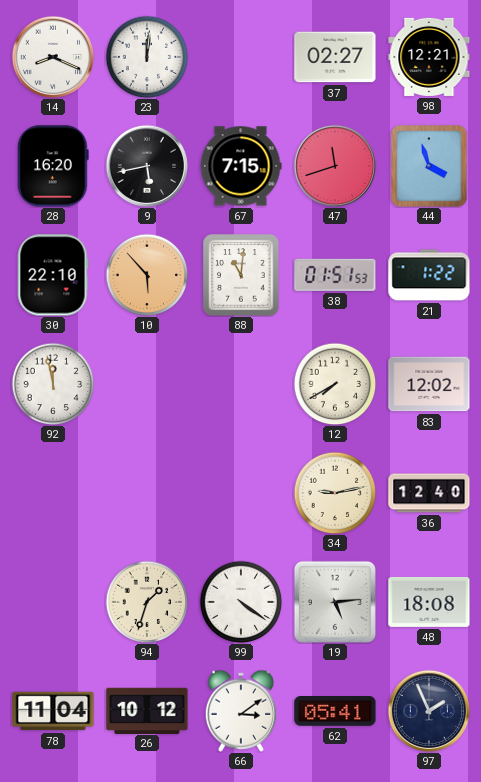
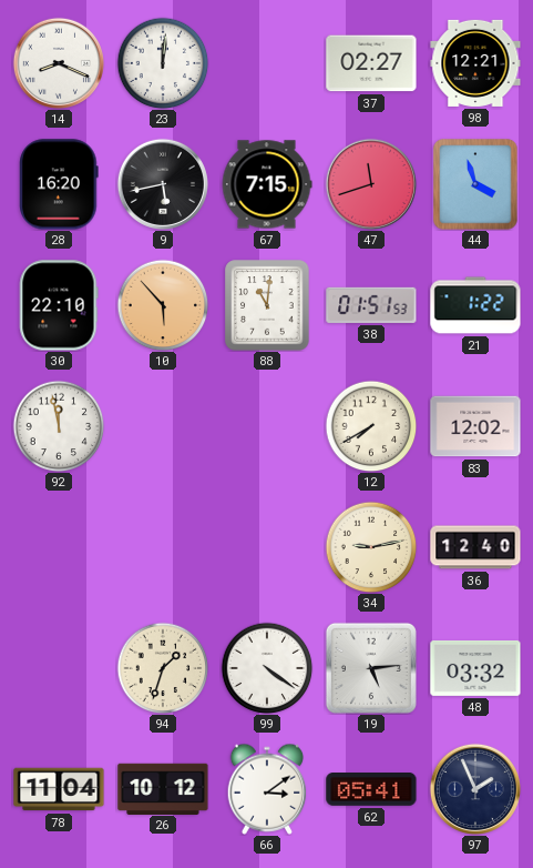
48: 18:08 -> 03:32
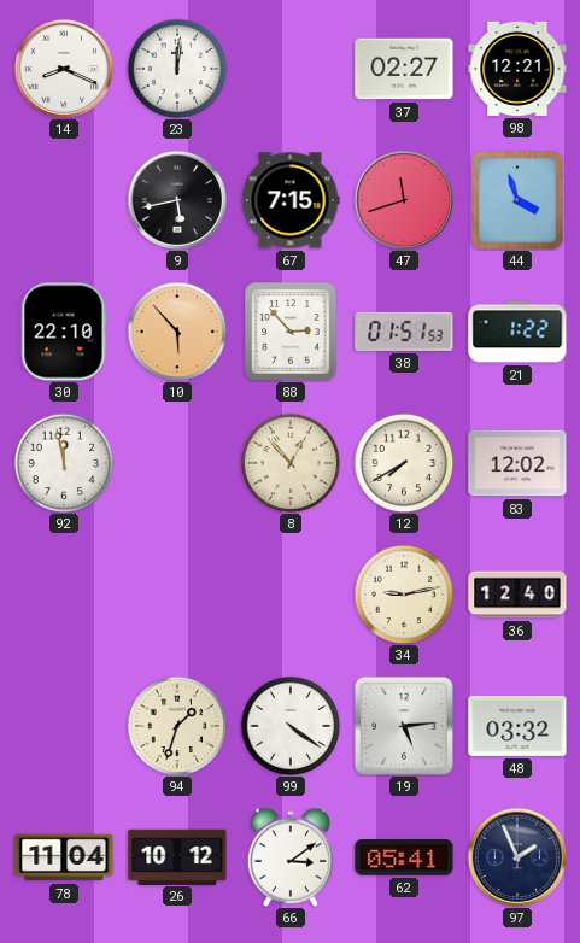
28: 16:20 -> none
88: 11:01 -> 2:53
8: none -> 12:53
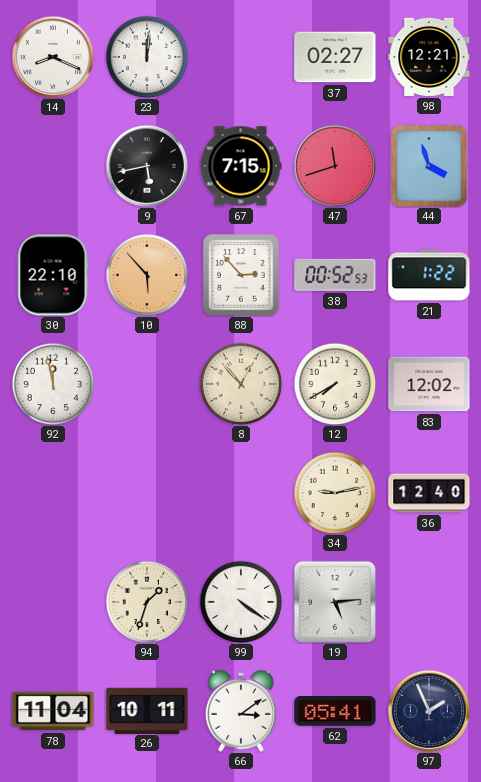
38: 01:51 -> 00:52
48: 03:32 -> none
26: 10:12 -> 10:11
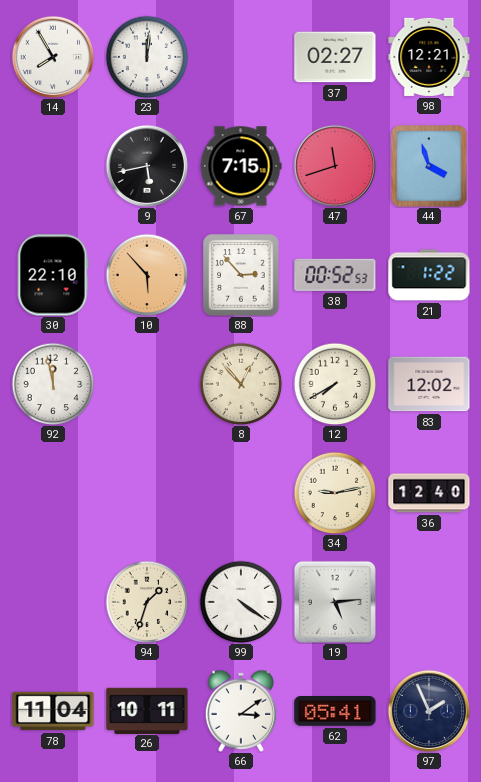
14: 8:19 -> 7:55
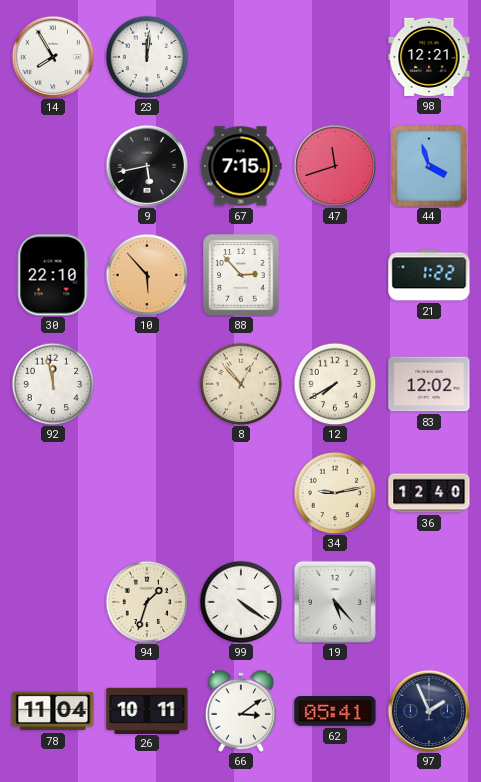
37: 02:27 -> none
38: 00:52 -> none
19: 5:14 -> 5:23
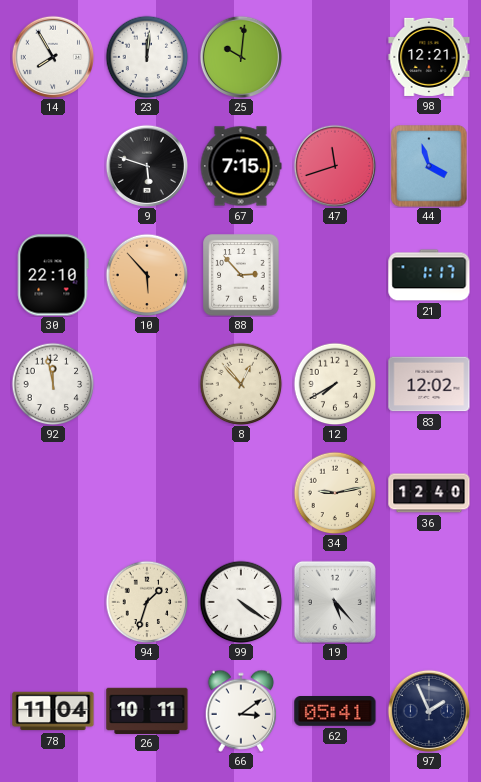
25: none -> 10:01
9: 5:43 -> 5:48
21: 1:22 -> 1:17
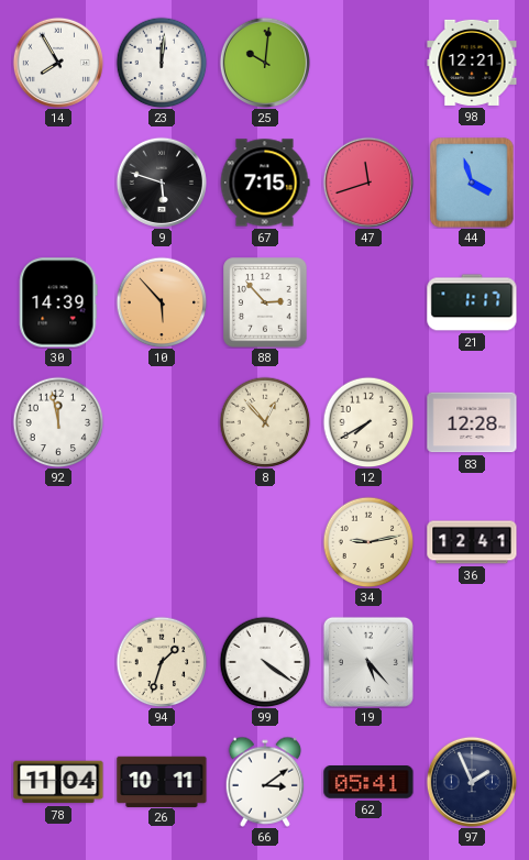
30: 22:10 -> 14:39
83: 12:02 -> 12:28
36: 12:40 -> 12:41
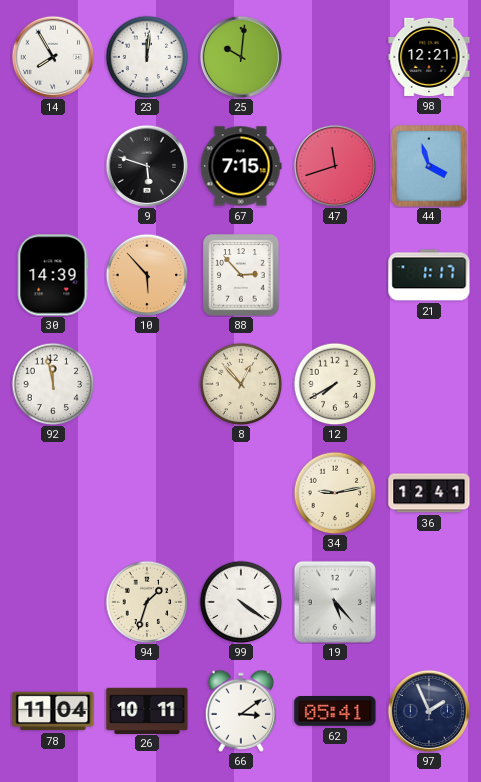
83: 12:28 -> none
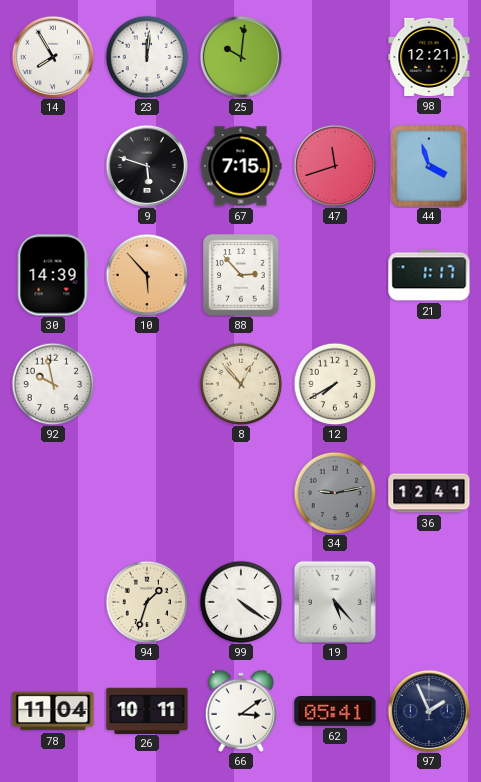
92: 11:58 -> 9:58
34 dial: cream -> grey
